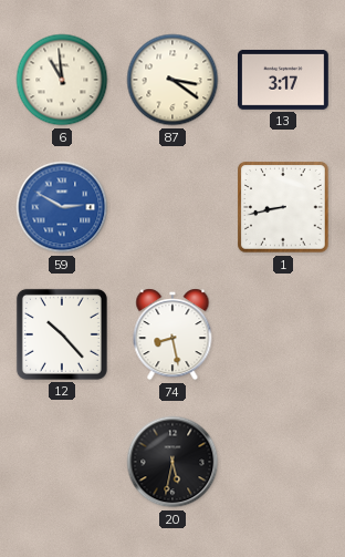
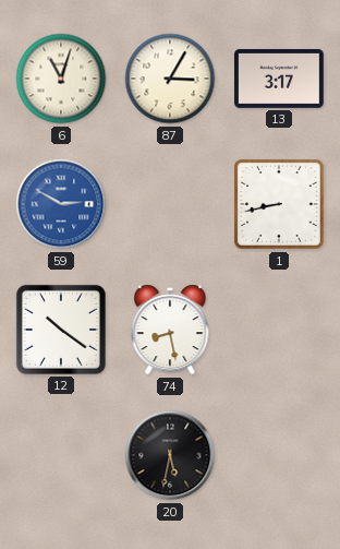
6: 10:59 -> 11:03
87: 3:21 -> 3:05
12: 10:23 -> 10:21
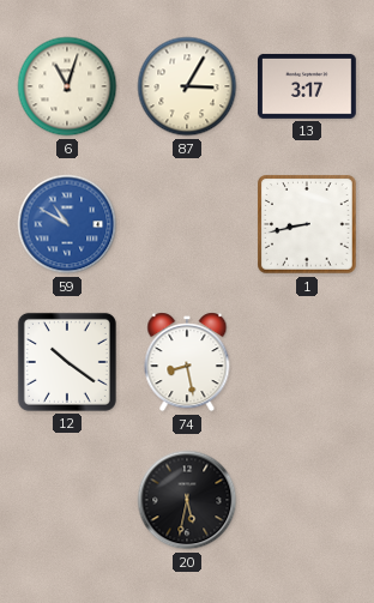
59: 2:50 -> 10:50
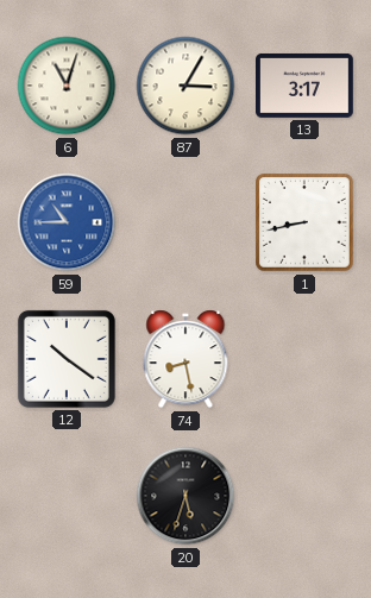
59: 10:50 -> 10:45
20: 5:32 -> 5:33
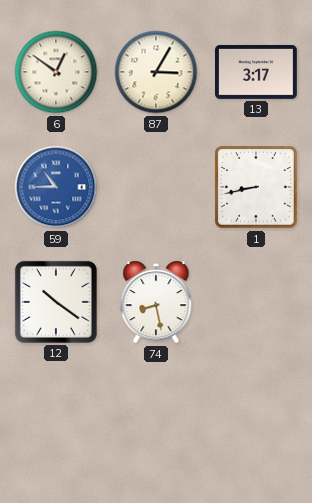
6: 11:03 -> 12:51
20: 5:33 -> none
